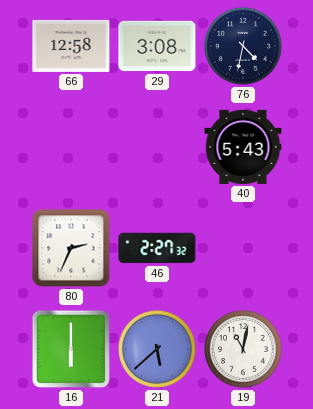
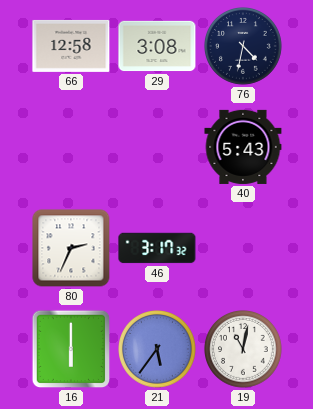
46: 2:27 -> 3:17
21: 5:38 -> 5:36
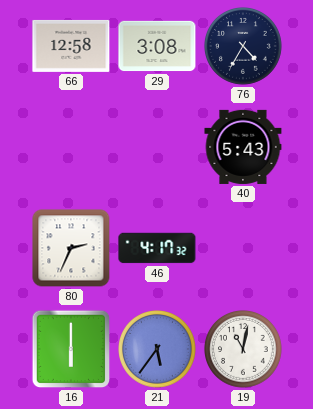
76: 4:32 -> 4:35
46: 3:17 -> 4:17
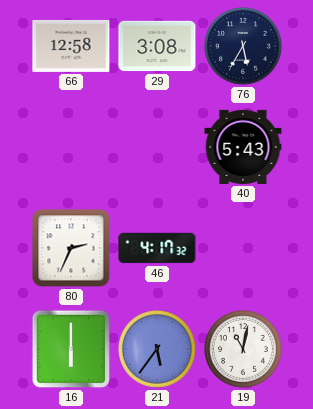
76: 4:35 -> 5:35
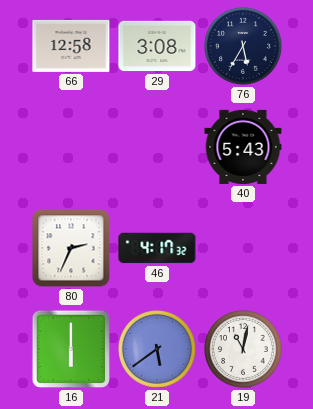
21: 5:36 -> 5:39
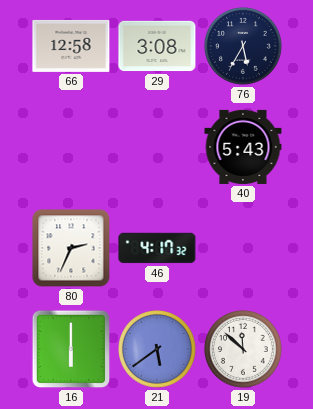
19: 11:02 -> 11:52
